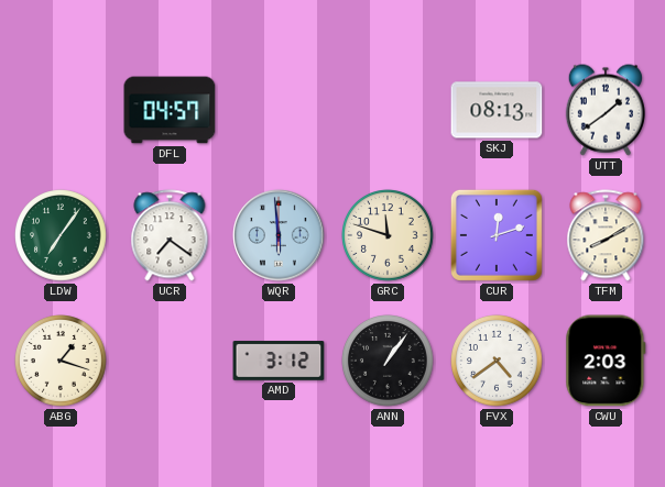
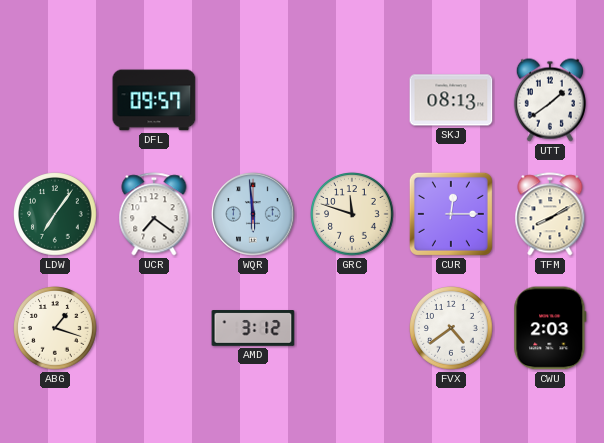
DFL: 04:57 -> 09:57
CUR: 12:12 -> 12:15
ANN: 1:06 -> none
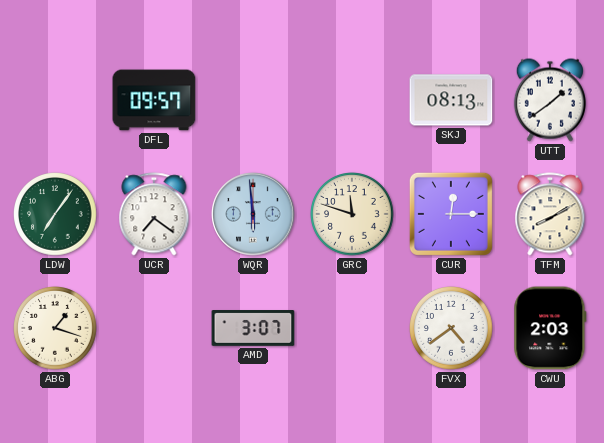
AMD: 3:12 -> 3:07
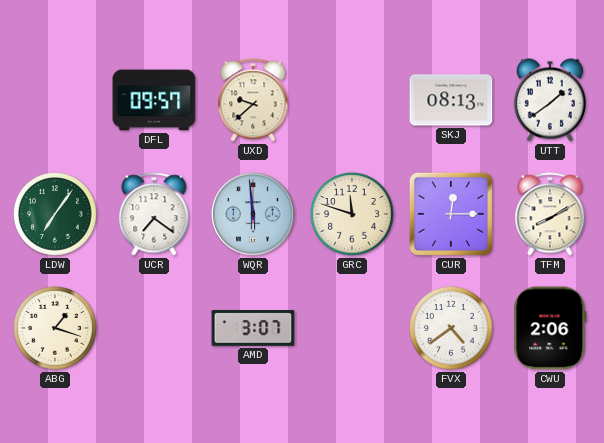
UXD: none -> 9:38
CWU: 2:03 -> 2:06
